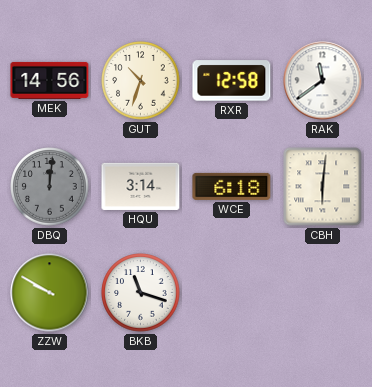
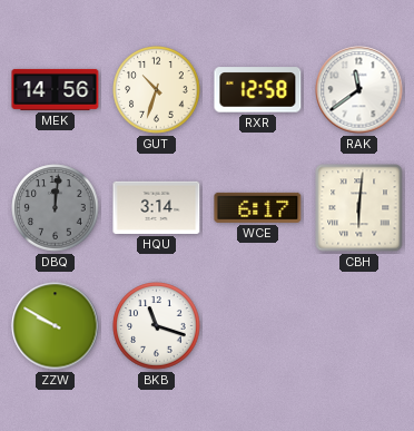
WCE: 6:18 -> 6:17
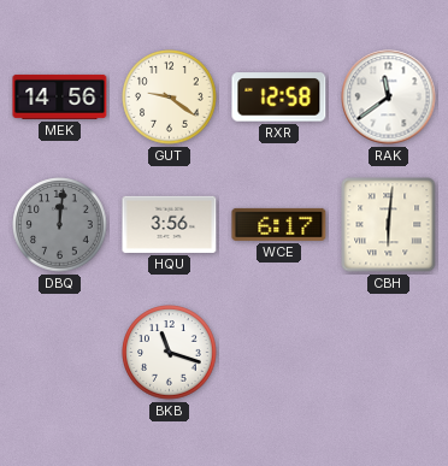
GUT: 10:33 -> 9:21
HQU: 3:14 -> 3:56
ZZW: 9:50 -> none
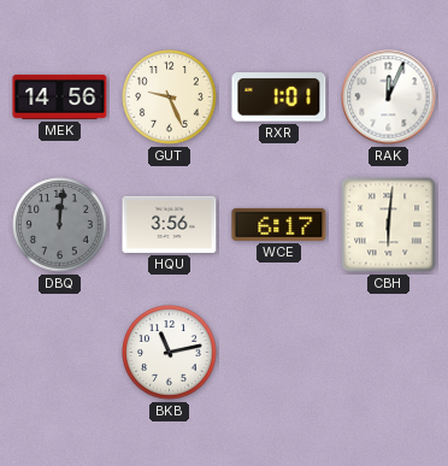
GUT: 9:21 -> 9:26
RXR: 12:58 -> 1:01
RAK: 11:39 -> 12:04
BKB: 11:18 -> 11:13
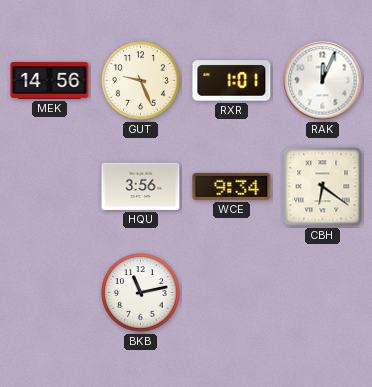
DBQ: 12:01 -> none
WCE: 6:17 -> 9:34
CBH: 6:01 -> 6:21
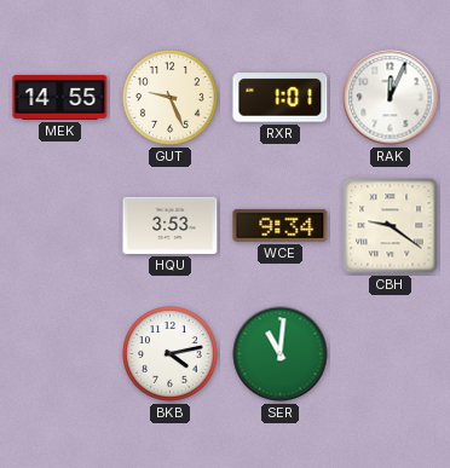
MEK: 14:56 -> 14:55
HQU: 3:56 -> 3:53
CBH: 6:21 -> 9:21
BKB: 11:13 -> 4:13
SER: none -> 11:01
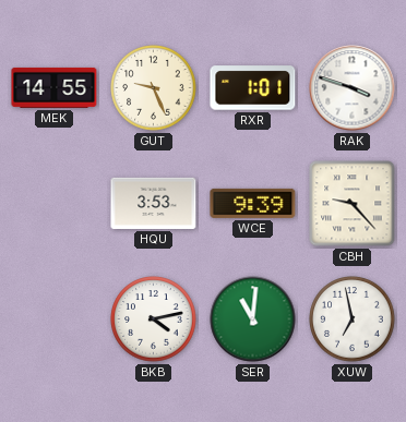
RAK: 12:04 -> 3:48
WCE: 9:34 -> 9:39
CBH: 9:21 -> 9:23
XUW: none -> 6:58
